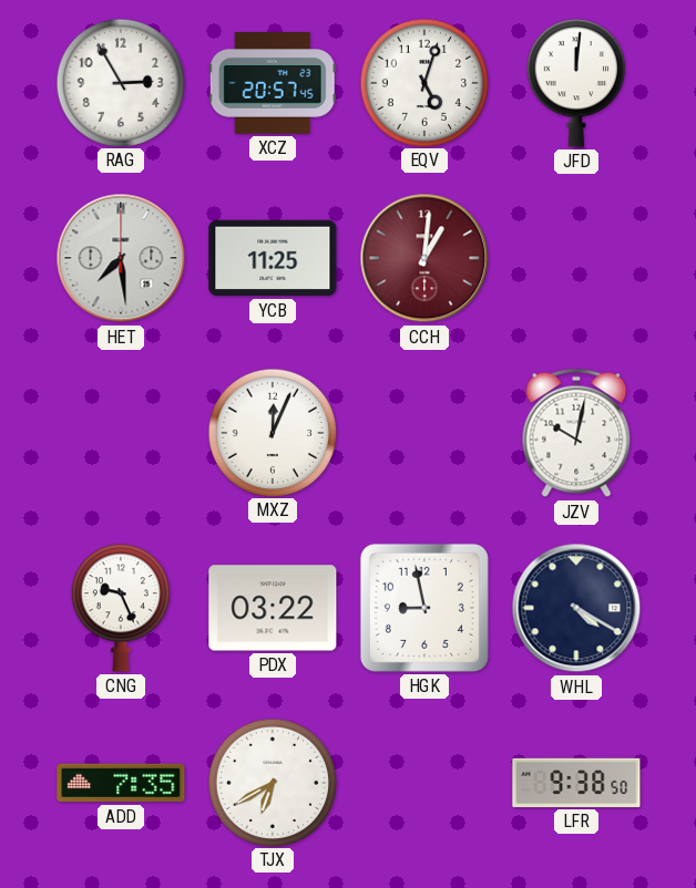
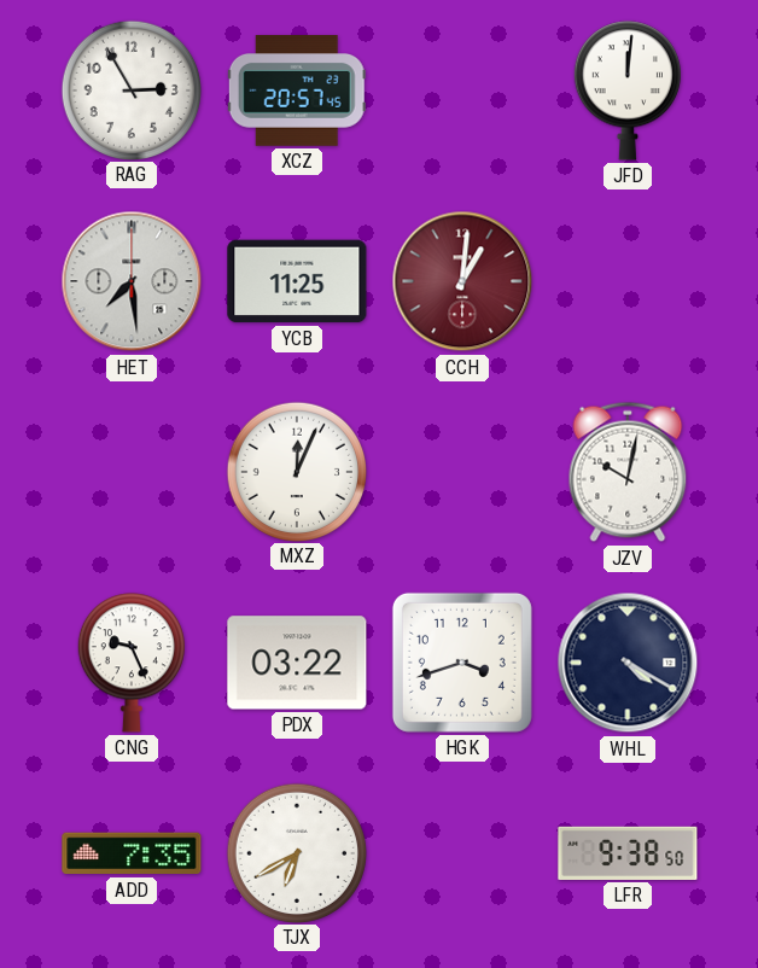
EQV: 5:03 -> none
HGK: 8:58 -> 3:42
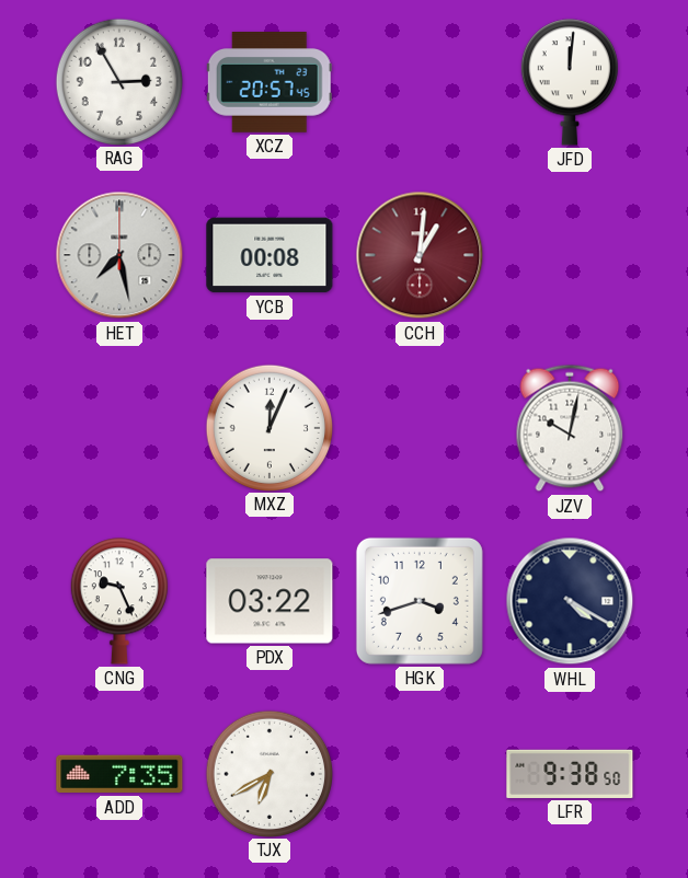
HET: 7:29 -> 7:28
YCB: 11:25 -> 00:08
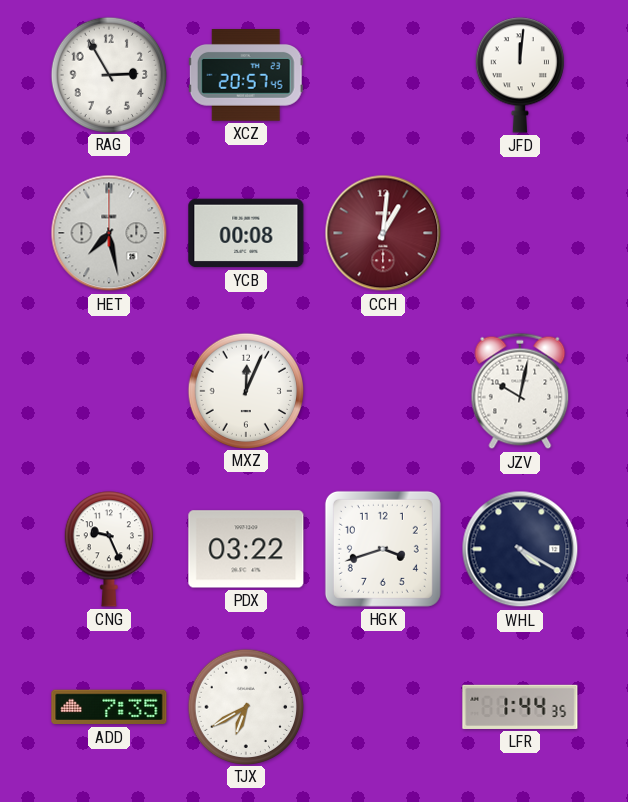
LFR: 9:38 -> 1:44
